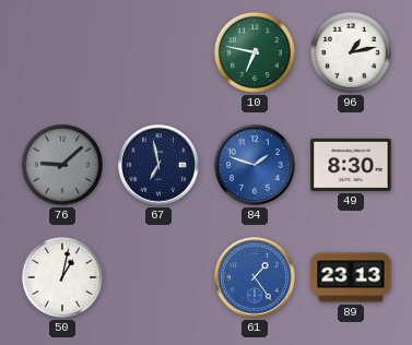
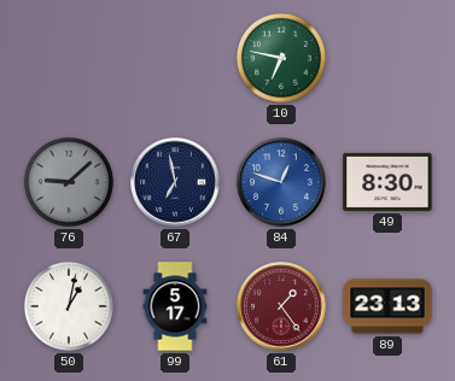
96: 1:13 -> none
84: 1:48 -> 12:48
99: none -> 5:17
61 dial: blue -> burgundy
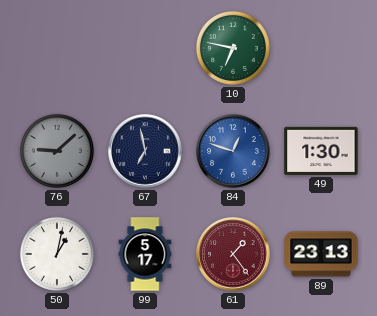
49: 8:30 -> 1:30
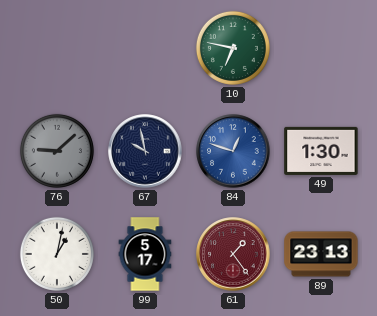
67: 6:58 -> 9:58
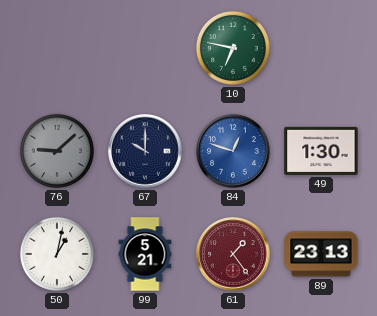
67: 9:58 -> 10:00
99: 5:17 -> 5:21
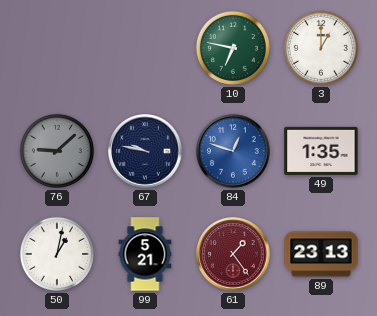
3: none -> 1:00
67: 10:00 -> 9:47
49: 1:30 -> 1:35
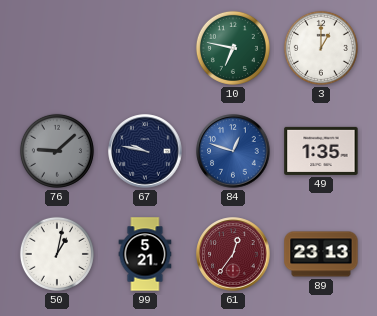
61: 1:24 -> 12:36
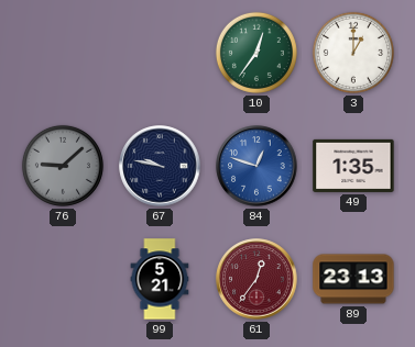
10: 6:47 -> 12:36
50: 1:02 -> none
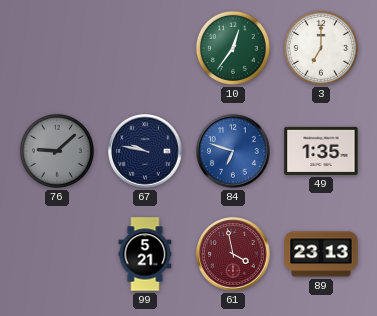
3: 1:00 -> 7:00
84: 12:48 -> 6:48
61: 12:36 -> 3:58
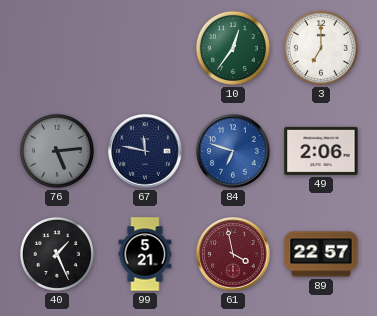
76: 9:08 -> 5:14
67: 9:47 -> 11:47
49: 1:35 -> 2:06
40: none -> 1:26
89: 23:13 -> 22:57
